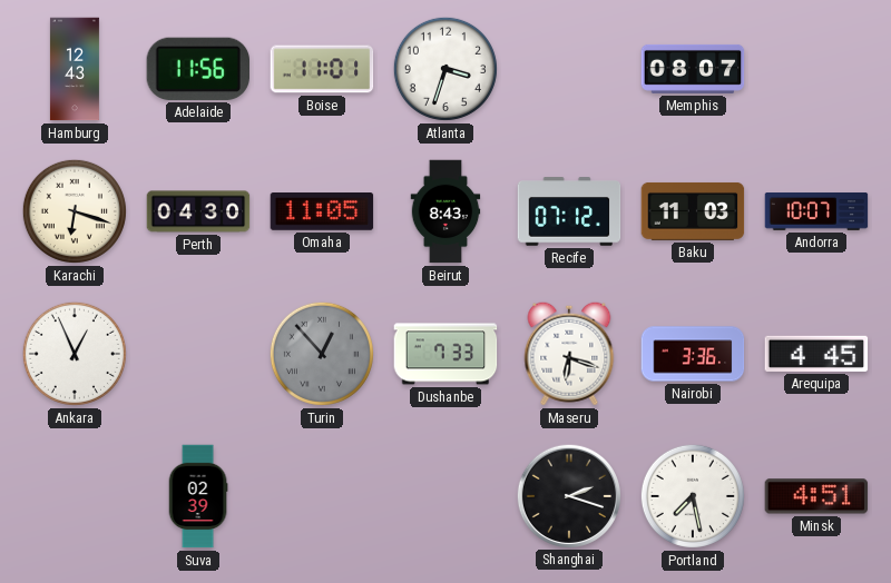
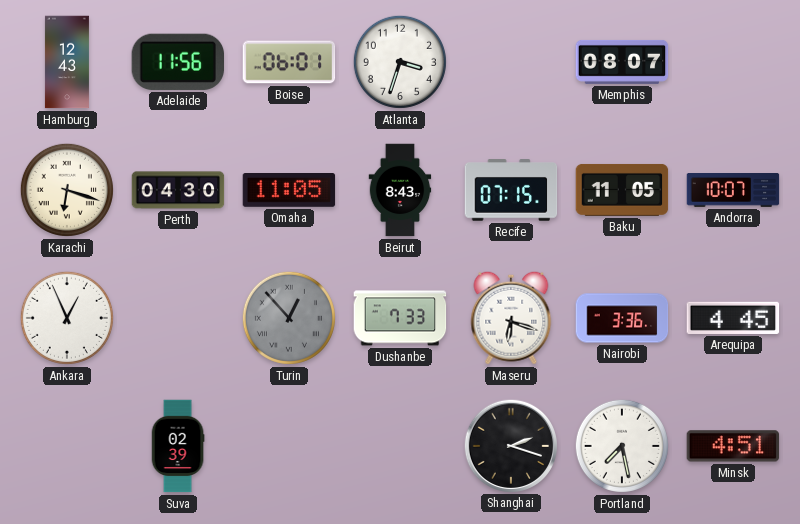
Boise: 11:01 -> 06:01
Recife: 07:12 -> 07:15
Baku: 11:03 -> 11:05
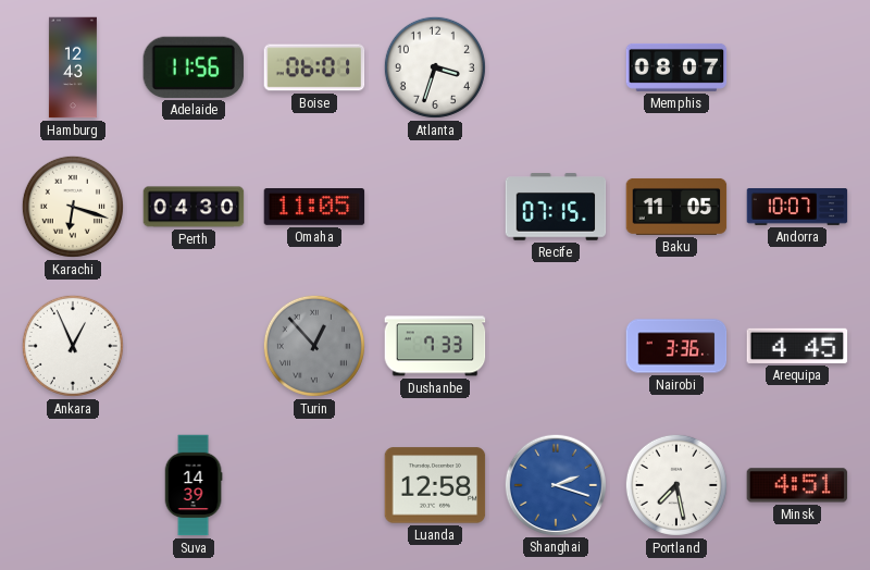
Beirut: 8:43 -> none
Maseru: 6:18 -> none
Suva: 02:39 -> 14:39
Luanda: none -> 12:58
Shanghai dial: black -> blue
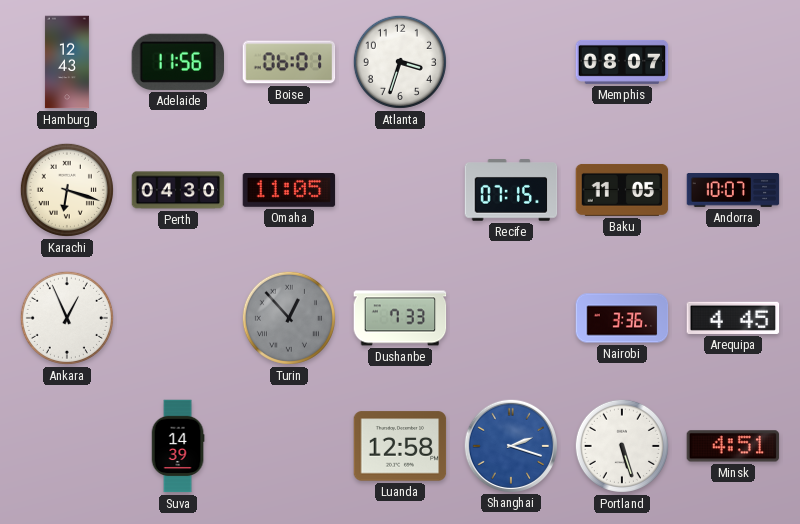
Portland: 7:28 -> 5:27
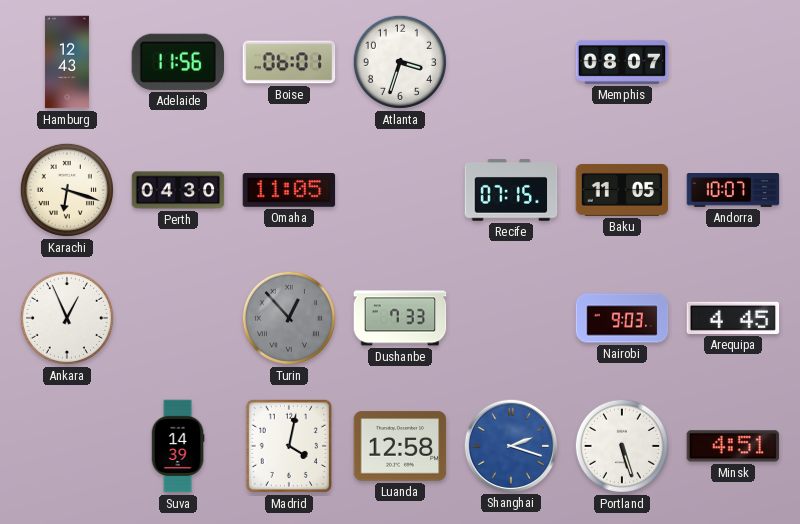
Nairobi: 3:36 -> 9:03
Madrid: none -> 4:02
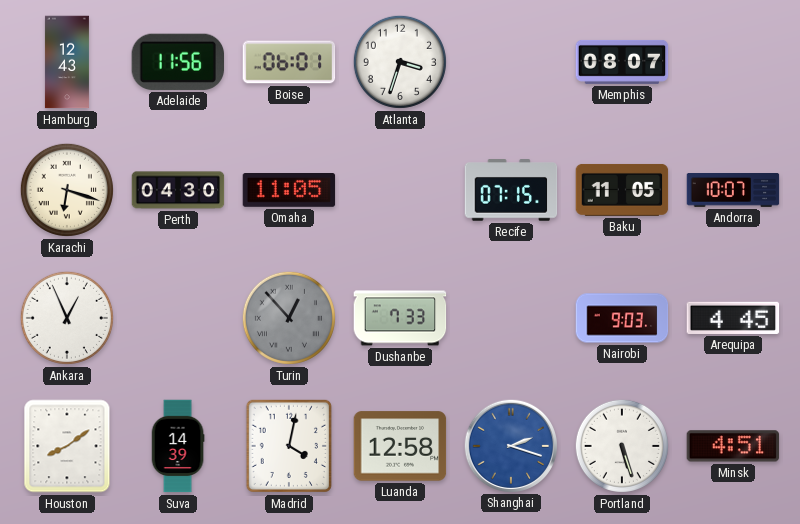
Houston: none -> 8:09
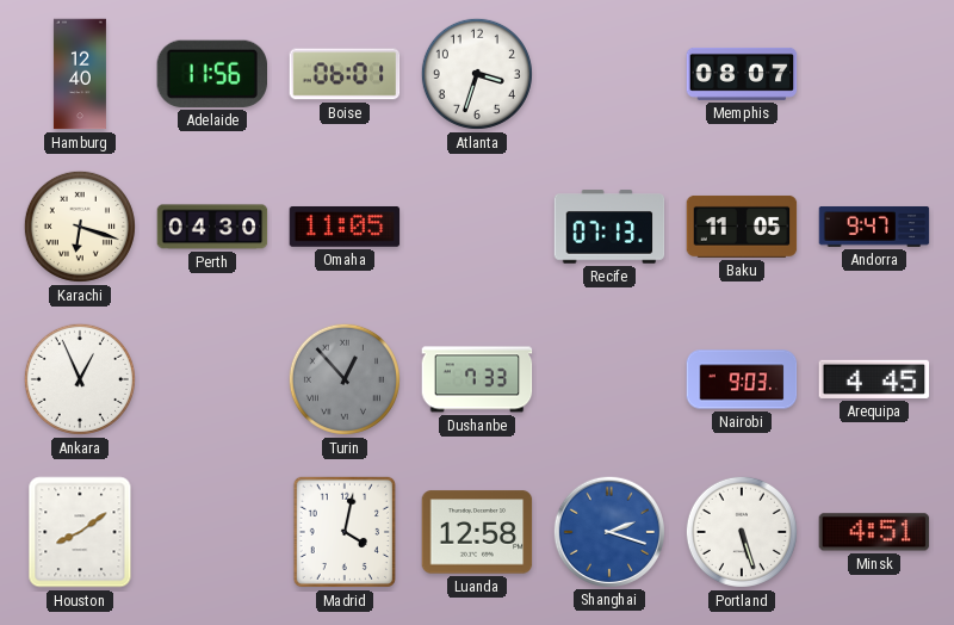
Hamburg: 12:43 -> 12:40
Recife: 07:15 -> 07:13
Andorra: 10:07 -> 9:47
Suva: 14:39 -> none
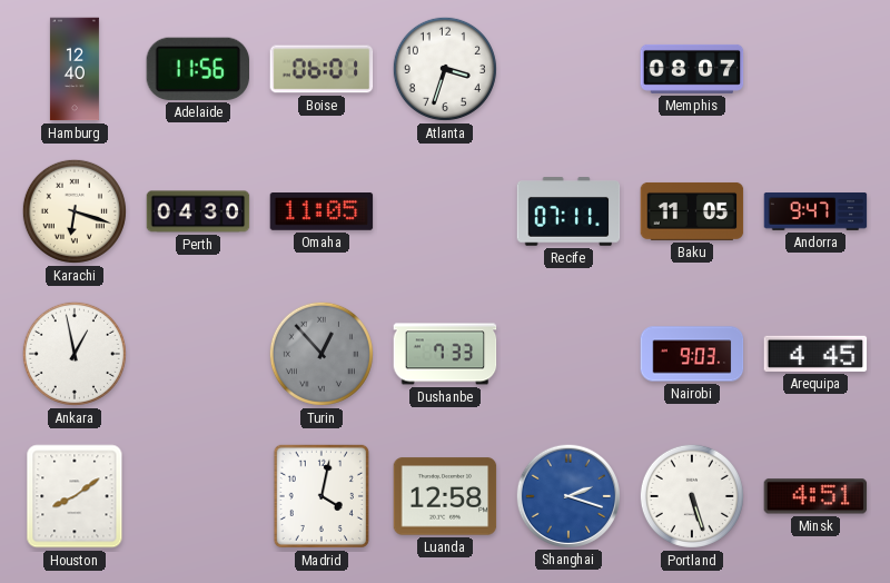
Recife: 07:13 -> 07:11
Ankara: 12:56 -> 12:58
